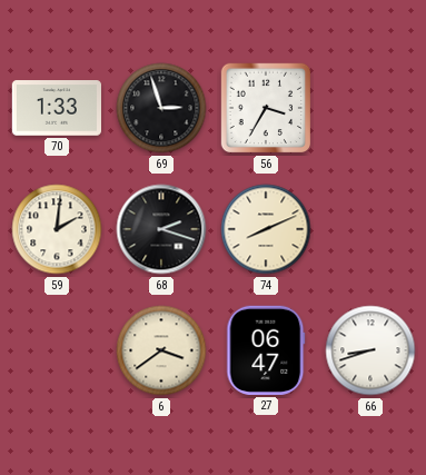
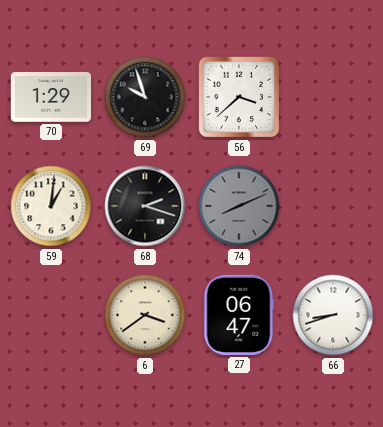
70: 1:33 -> 1:29
69: 2:57 -> 9:57
56: 3:35 -> 3:38
59: 2:01 -> 1:01
74 dial: cream -> grey
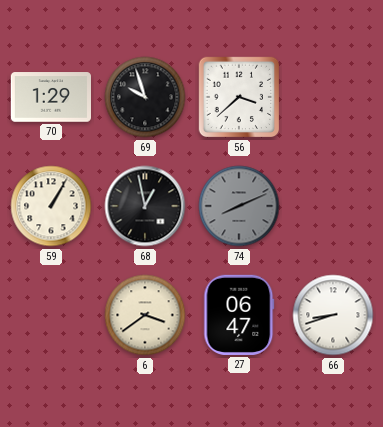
59: 1:01 -> 1:05
68: 2:18 -> 12:58
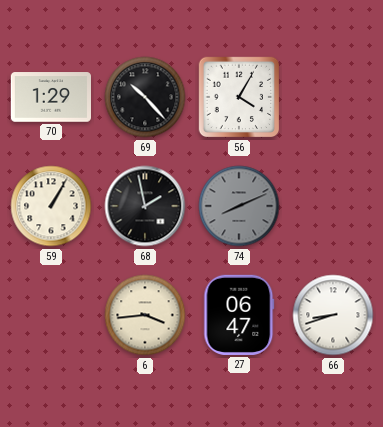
69: 9:57 -> 10:23
56: 3:38 -> 4:05
68: 12:58 -> 1:58
6: 3:39 -> 3:44
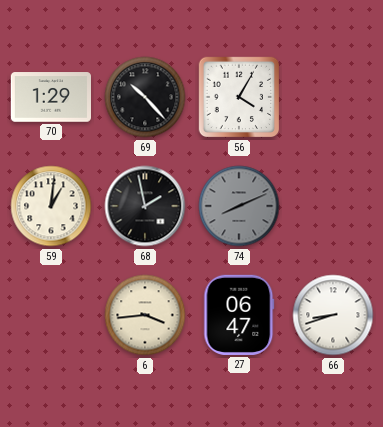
59: 1:05 -> 1:01
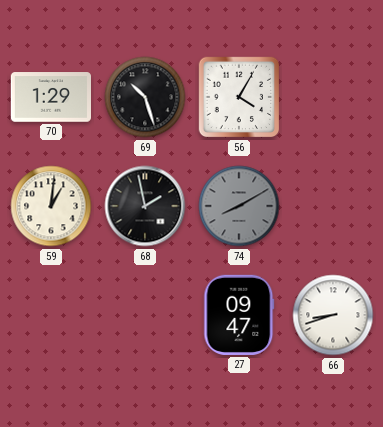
69: 10:23 -> 10:27
74: 8:11 -> 8:10
6: 3:44 -> none
27: 06:47 -> 09:47
